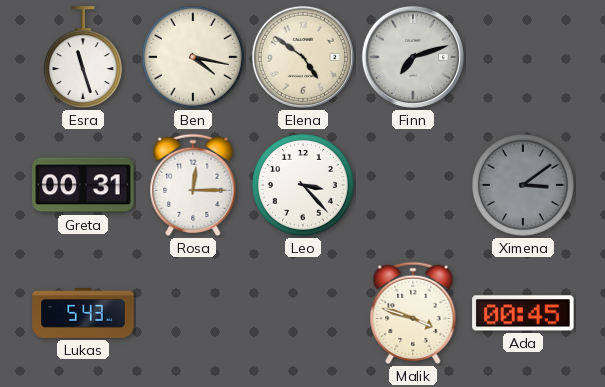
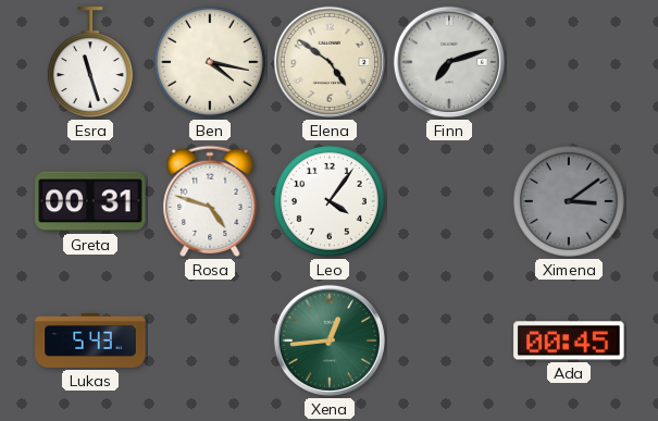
Rosa: 12:15 -> 4:48
Leo: 3:23 -> 4:06
Xena: none -> 12:44
Malik: 3:48 -> none
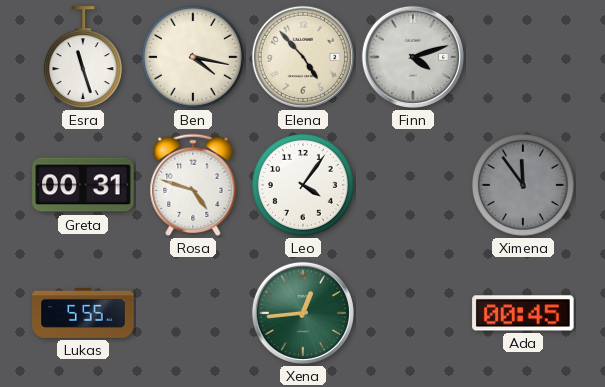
Elena: 4:51 -> 4:53
Finn: 7:12 -> 4:12
Ximena: 3:09 -> 11:54
Lukas: 5:43 -> 5:55
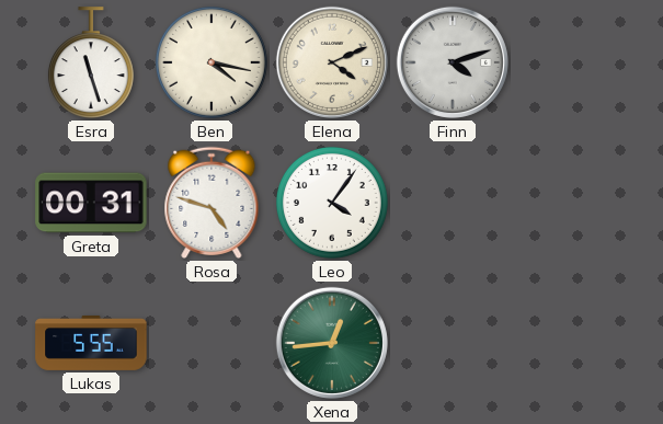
Elena: 4:53 -> 4:11
Ximena: 11:54 -> none
Ada: 00:45 -> none
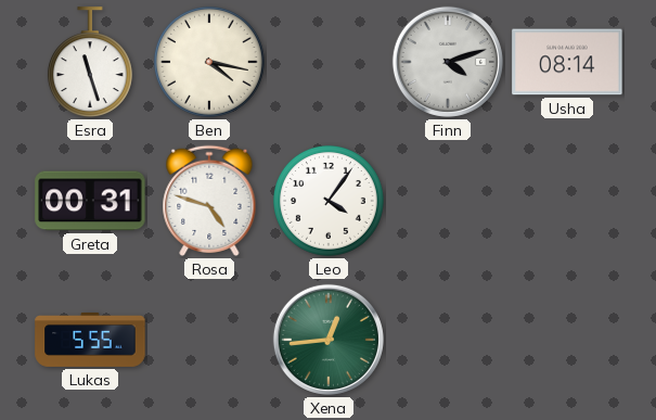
Elena: 4:11 -> none
Usha: none -> 08:14
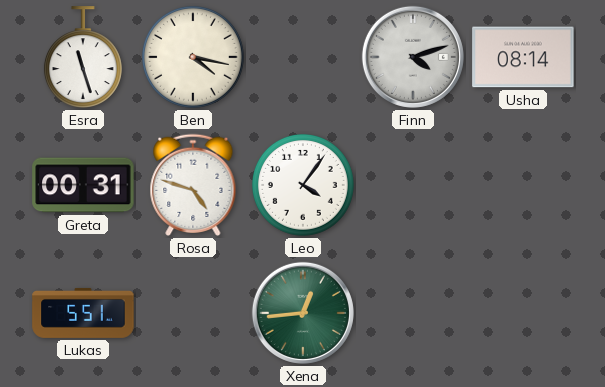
Lukas: 5:55 -> 5:51
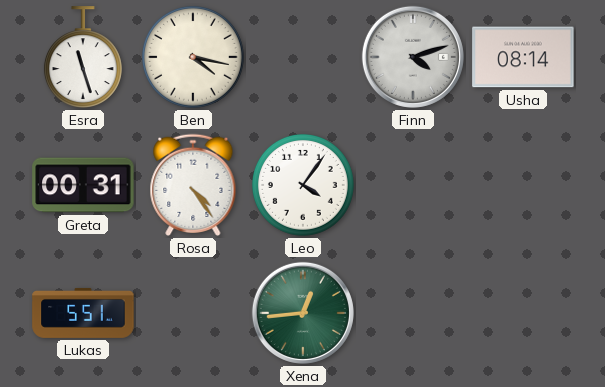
Rosa: 4:48 -> 4:24
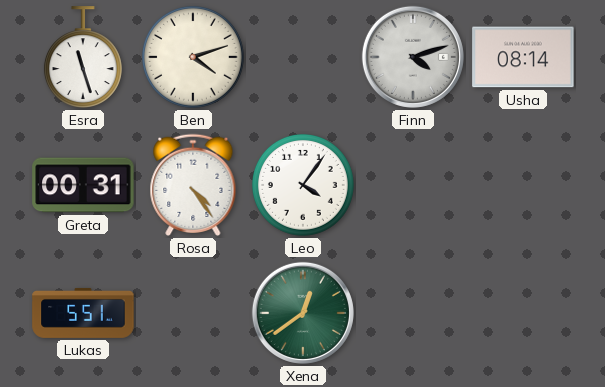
Ben: 4:17 -> 4:12
Xena: 12:44 -> 12:39
